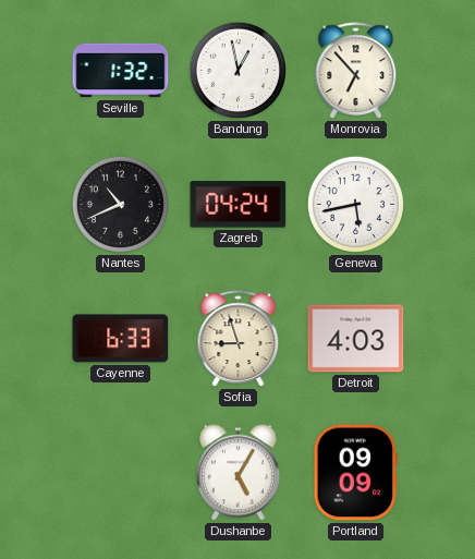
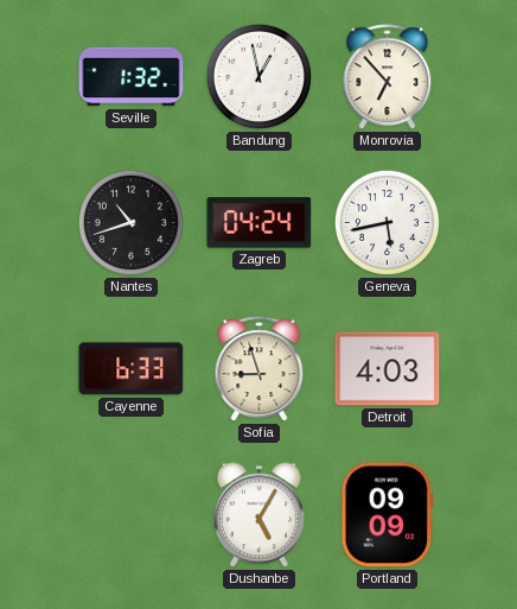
Nantes: 10:41 -> 10:42
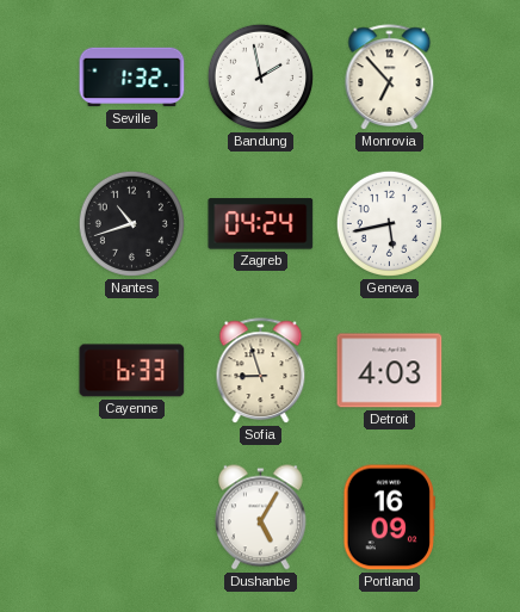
Bandung: 12:58 -> 1:58
Portland: 09:09 -> 16:09
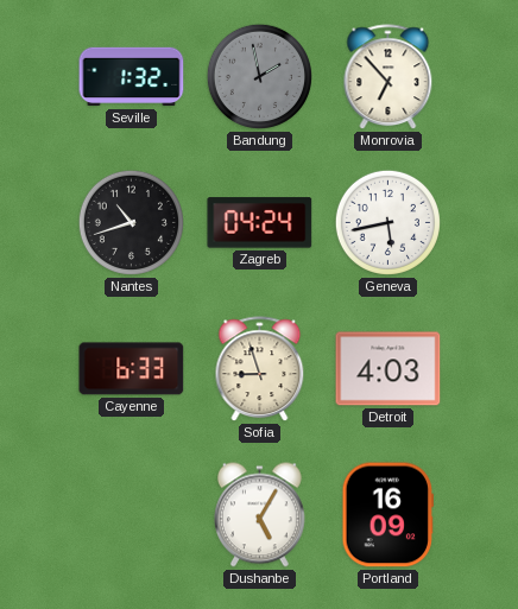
Bandung dial: white -> grey
